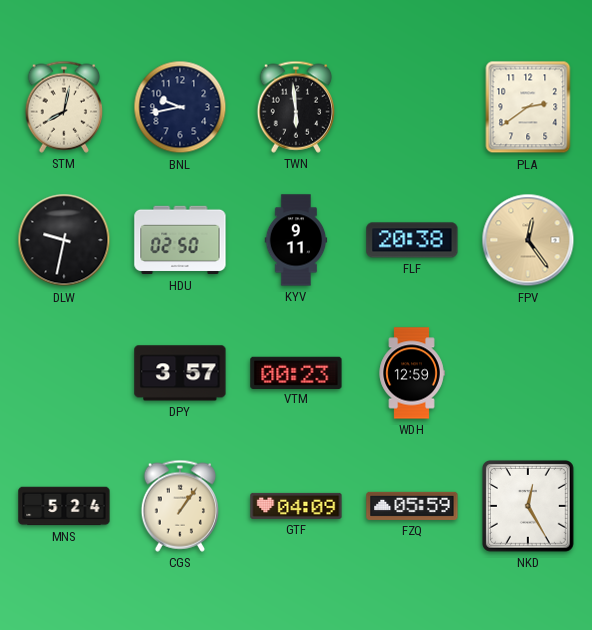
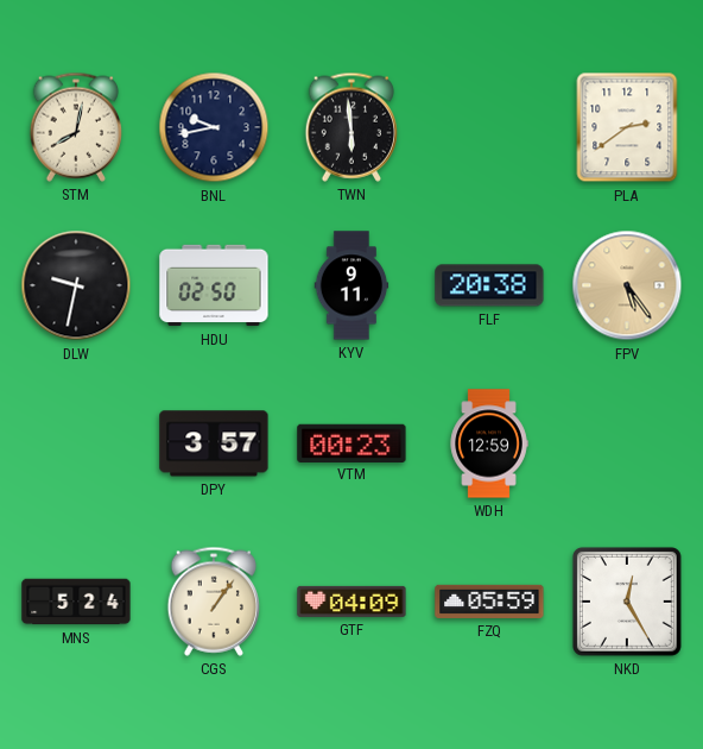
FPV: 12:24 -> 5:24
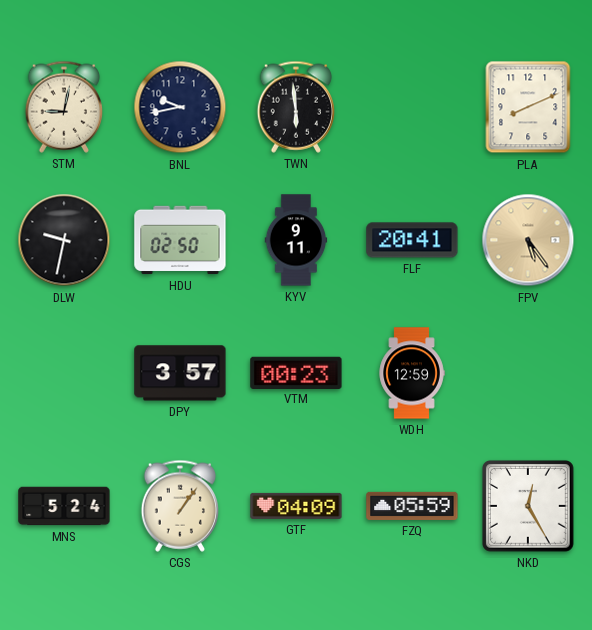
STM: 8:02 -> 9:02
PLA: 2:39 -> 8:11
FLF: 20:38 -> 20:41
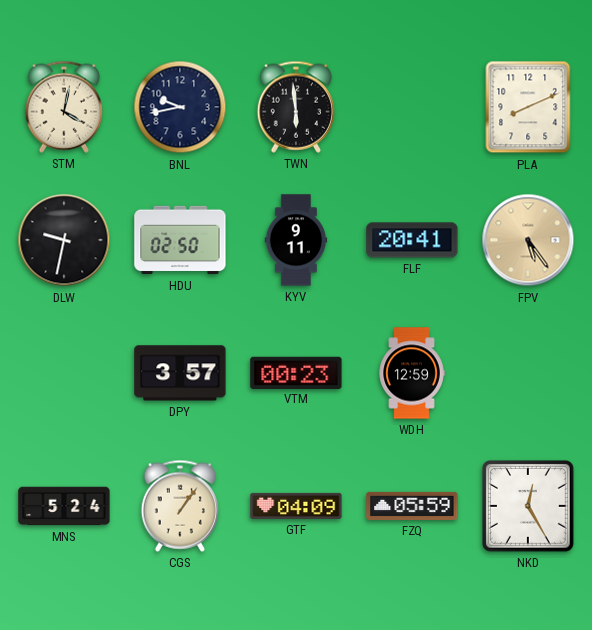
STM: 9:02 -> 4:02
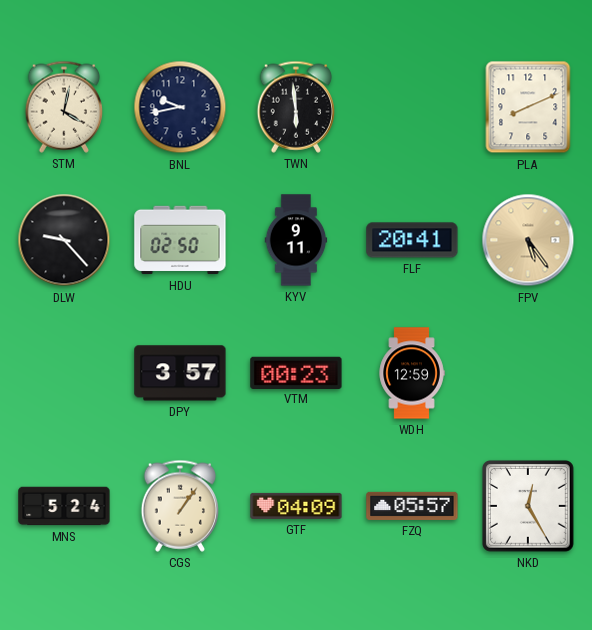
DLW: 9:32 -> 9:23
FZQ: 05:59 -> 05:57
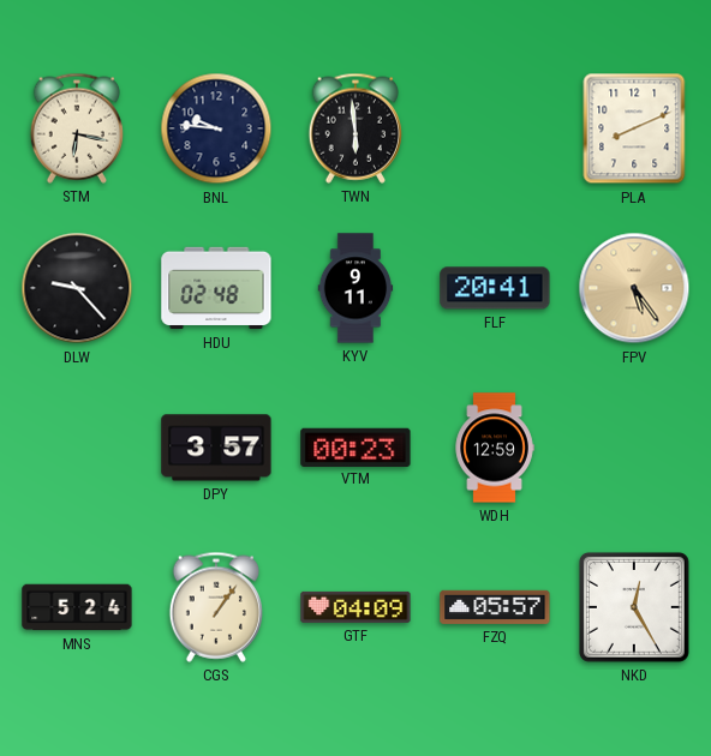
STM: 4:02 -> 6:17
BNL: 9:43 -> 9:46
HDU: 02:50 -> 02:48
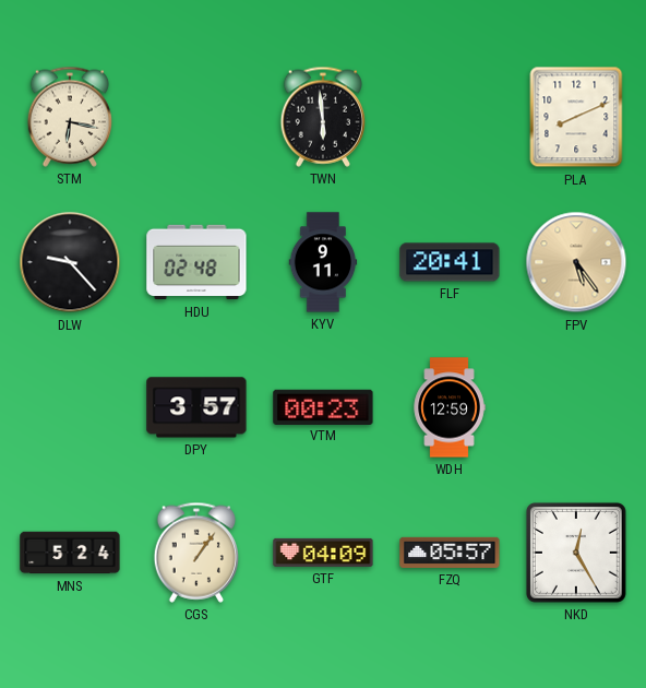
BNL: 9:46 -> none
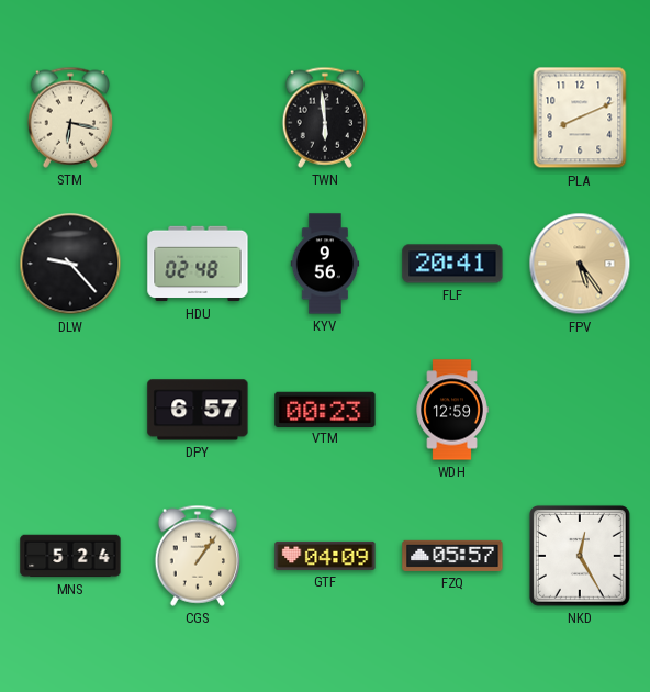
KYV: 9:11 -> 9:56
DPY: 3:57 -> 6:57
